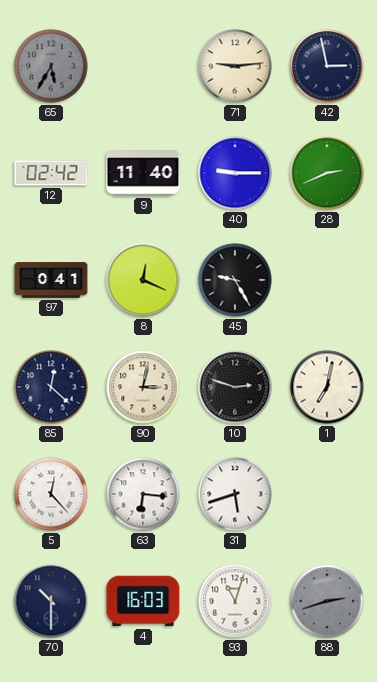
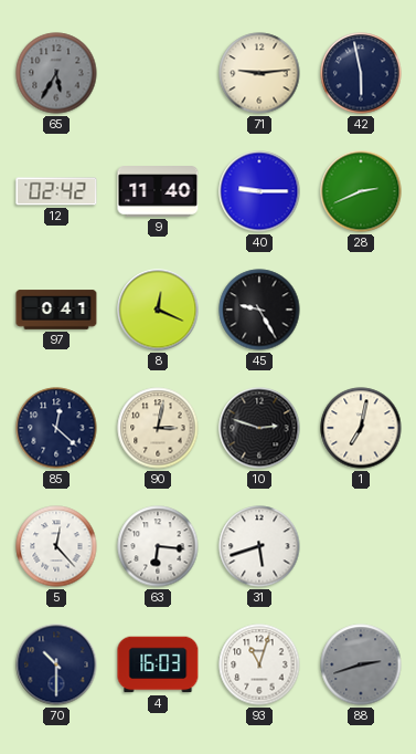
42: 2:58 -> 5:58
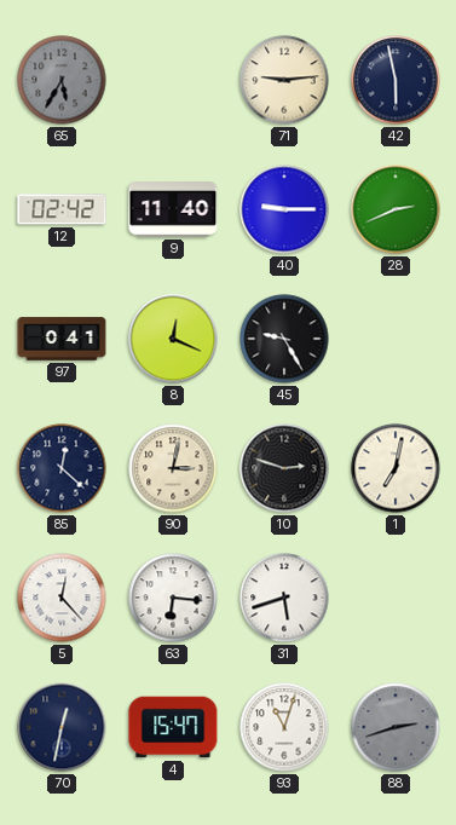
70: 10:30 -> 12:32
4: 16:03 -> 15:47
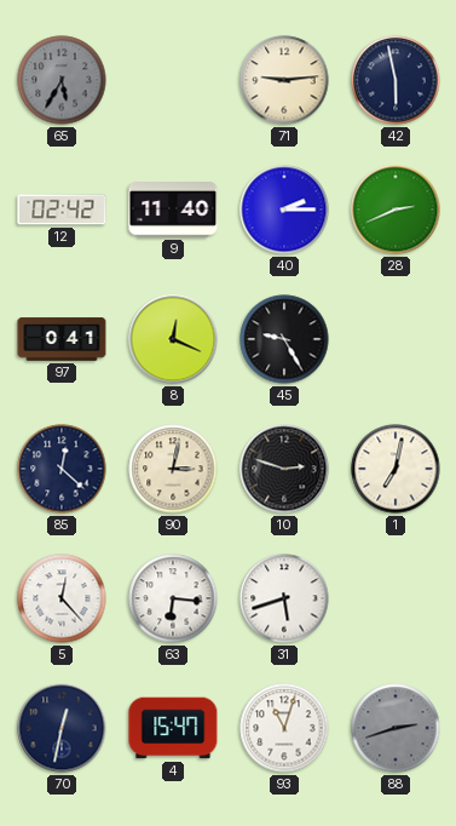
40: 9:15 -> 2:15
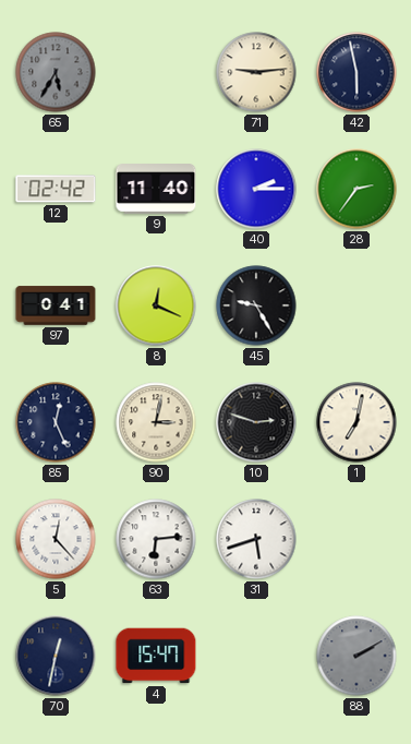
28: 2:41 -> 2:36
85: 12:22 -> 12:26
63: 6:16 -> 6:14
93: 11:03 -> none
88: 2:42 -> 2:10
